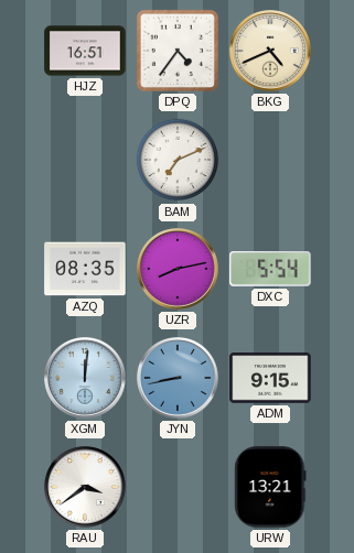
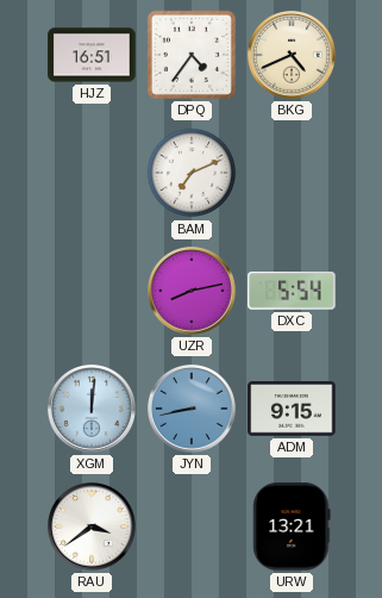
AZQ: 08:35 -> none
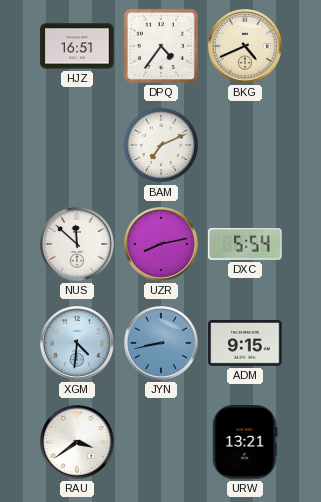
NUS: none -> 11:52
XGM: 12:01 -> 4:31
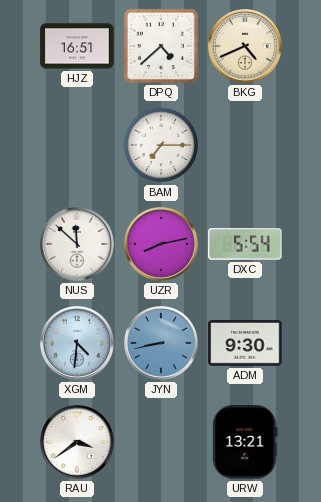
DPQ: 4:36 -> 4:38
BAM: 7:11 -> 7:15
ADM: 9:15 -> 9:30
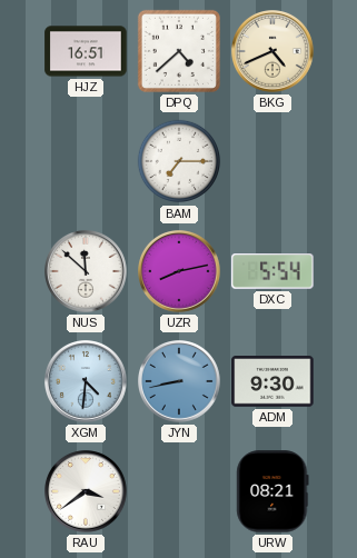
URW: 13:21 -> 08:21
